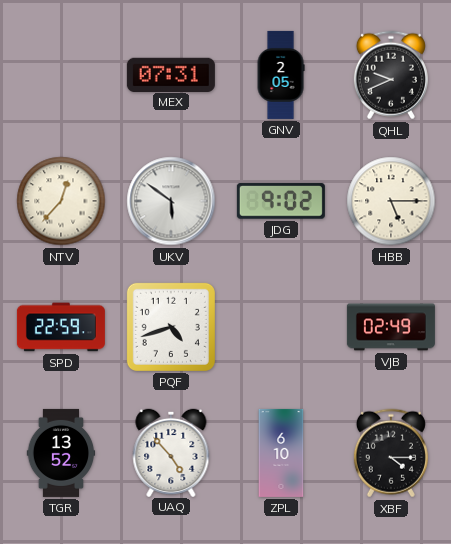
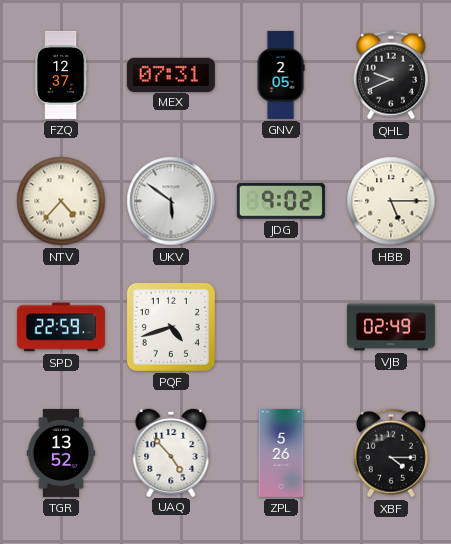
FZQ: none -> 12:37
NTV: 12:37 -> 4:37
ZPL: 6:10 -> 5:26
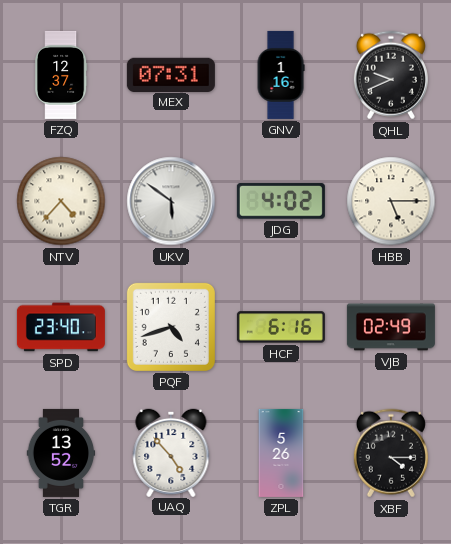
GNV: 2:05 -> 1:16
JDG: 9:02 -> 4:02
SPD: 22:59 -> 23:40
HCF: none -> 6:16
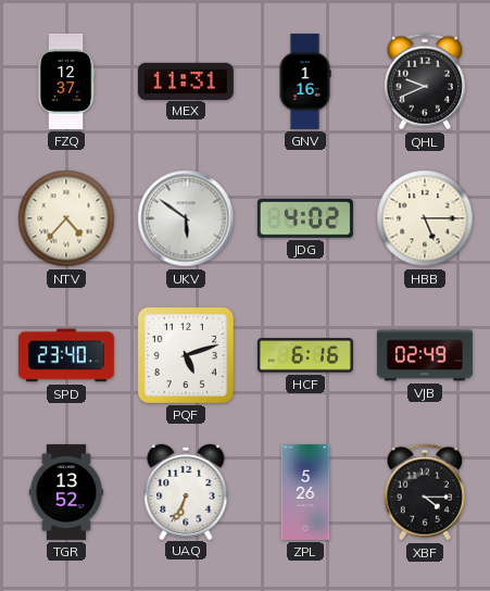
MEX: 07:31 -> 11:31
PQF: 4:42 -> 5:12
UAQ: 4:53 -> 6:34
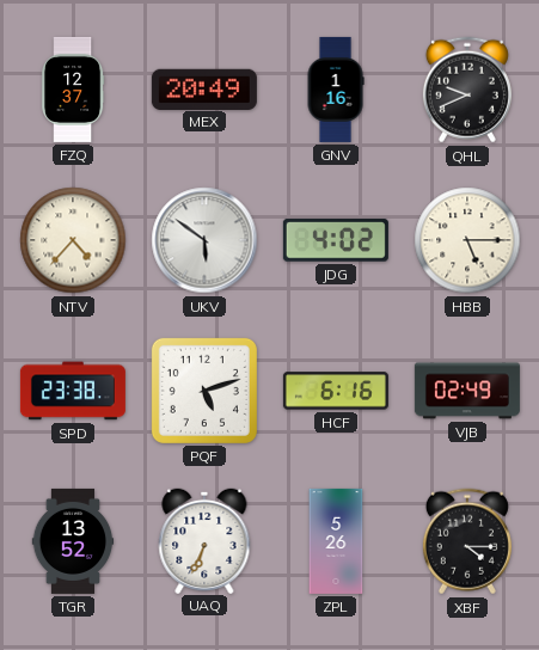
MEX: 11:31 -> 20:49
SPD: 23:40 -> 23:38
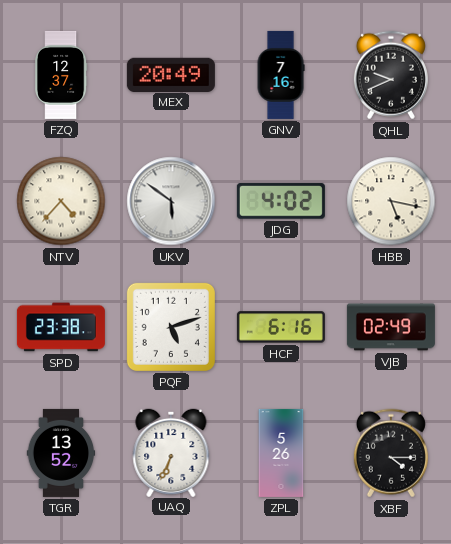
GNV: 1:16 -> 7:16
HBB: 5:15 -> 5:17
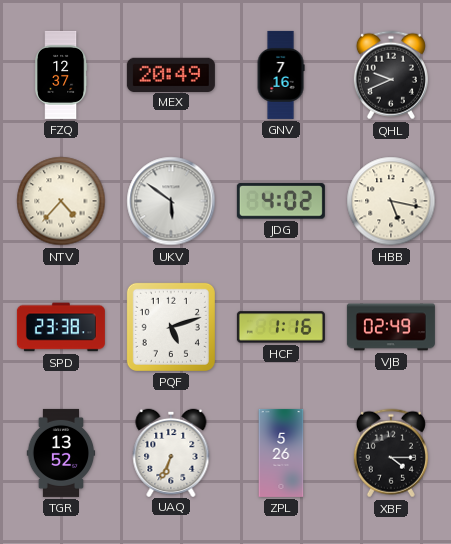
HCF: 6:16 -> 1:16
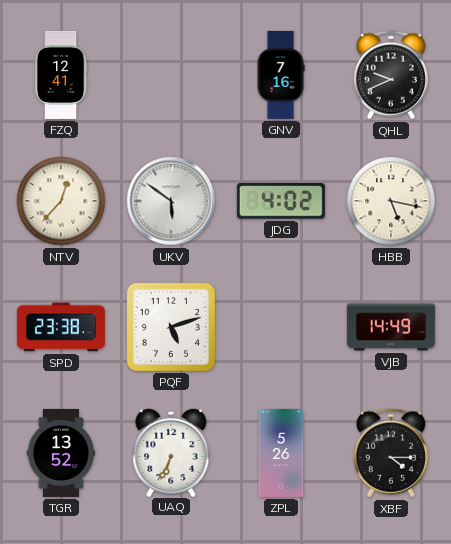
FZQ: 12:37 -> 12:41
MEX: 20:49 -> none
NTV: 4:37 -> 12:37
HCF: 1:16 -> none
VJB: 02:49 -> 14:49
